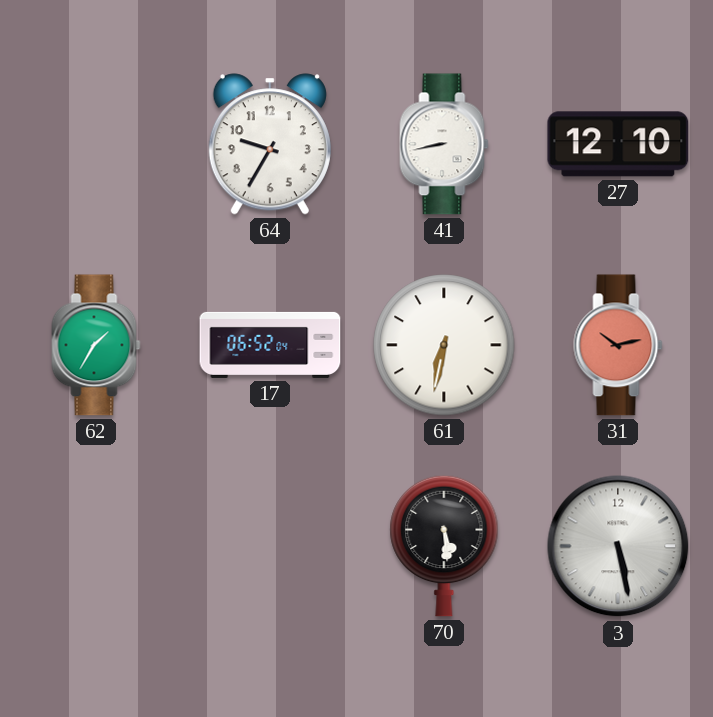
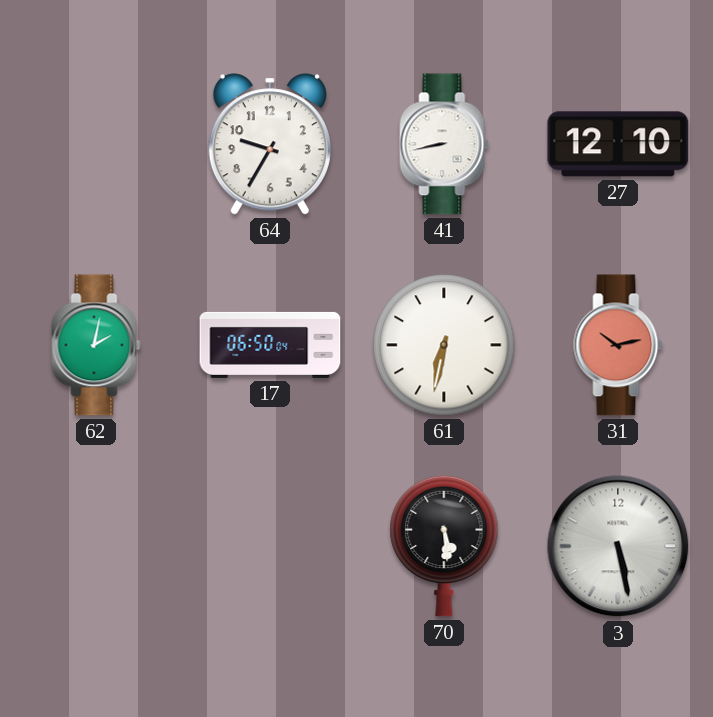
62: 1:35 -> 2:02
17: 06:52 -> 06:50
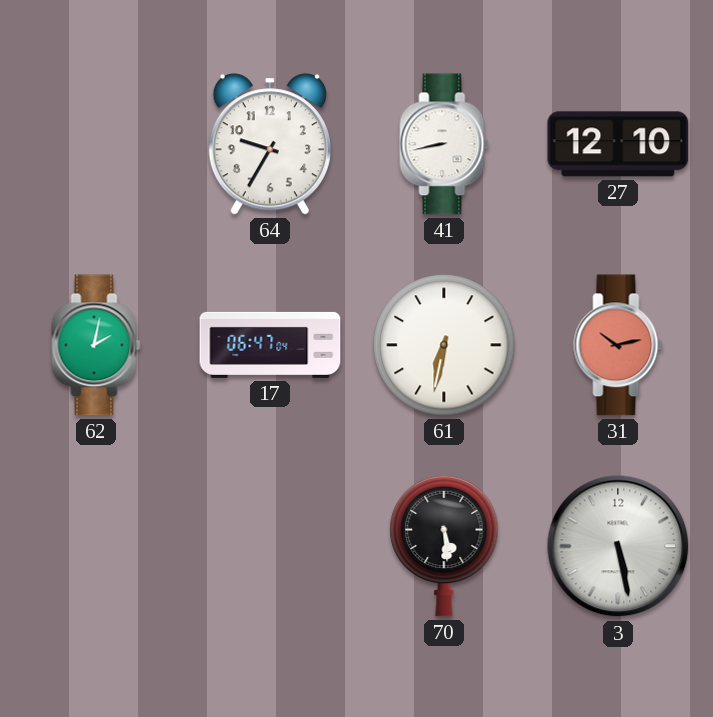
17: 06:50 -> 06:47
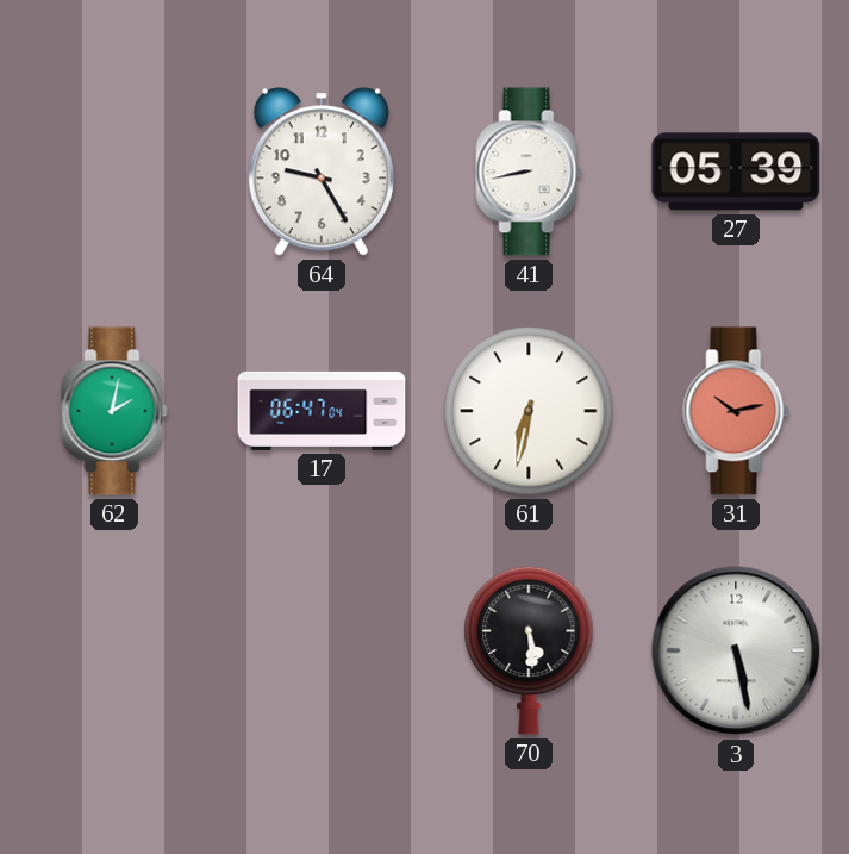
64: 9:35 -> 9:25
27: 12:10 -> 05:39
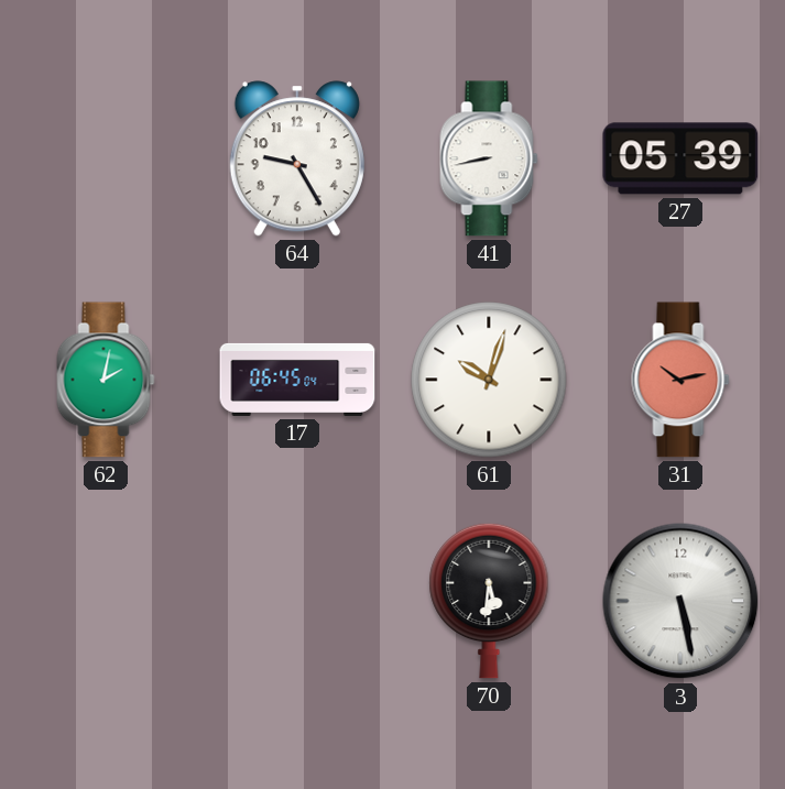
17: 06:47 -> 06:45
61: 6:32 -> 10:03
70: 5:29 -> 5:31
